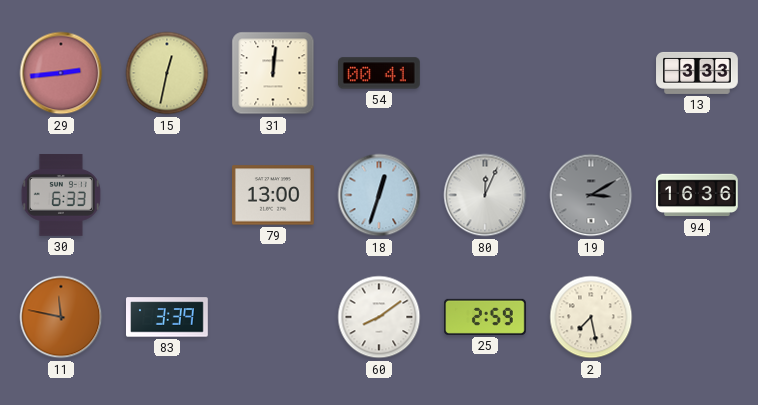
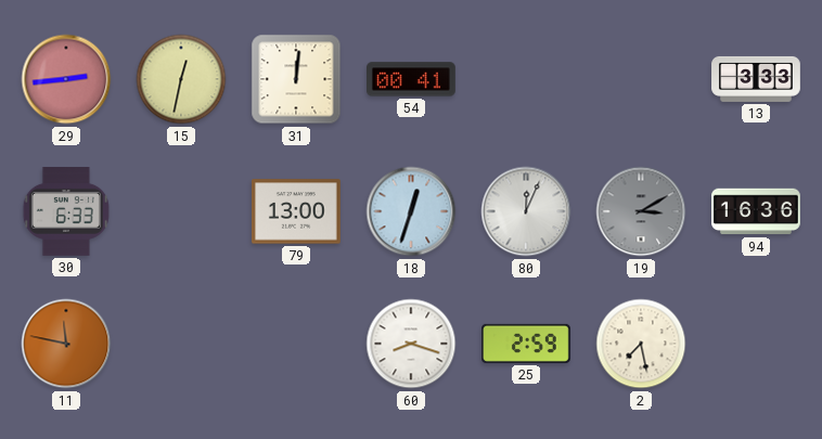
83: 3:39 -> none
60: 8:09 -> 8:18
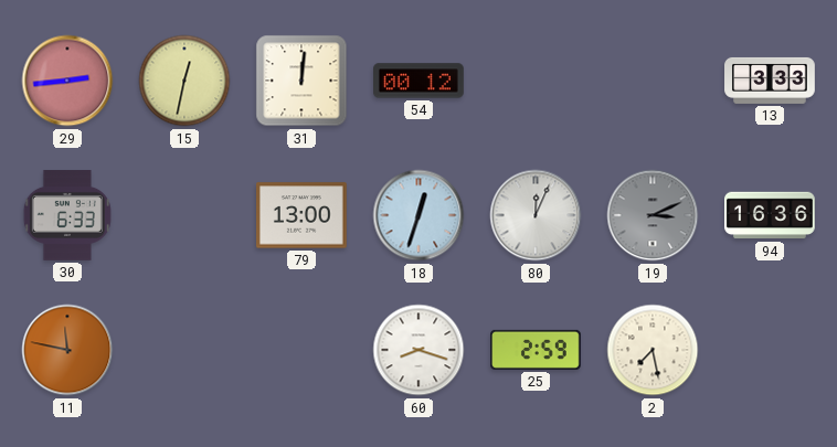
54: 00:41 -> 00:12
19: 3:10 -> 3:11
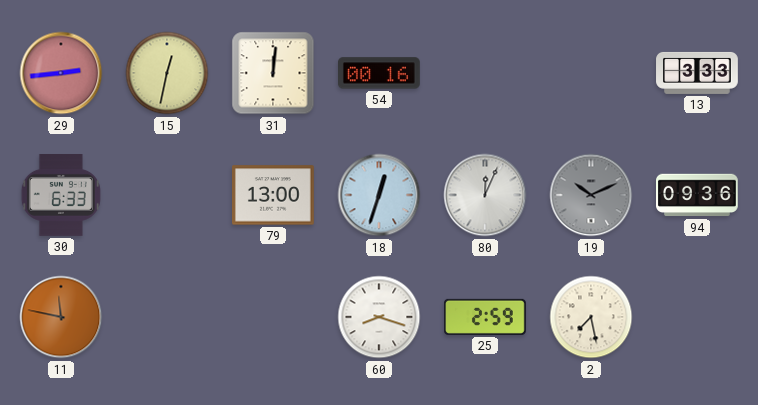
54: 00:12 -> 00:16
19: 3:11 -> 10:11
94: 16:36 -> 09:36
